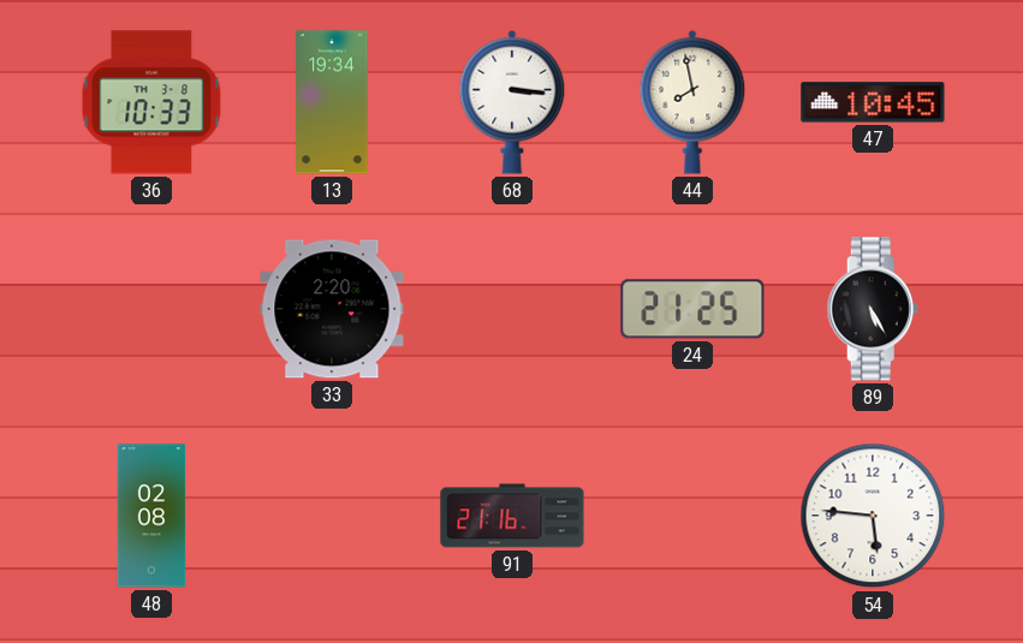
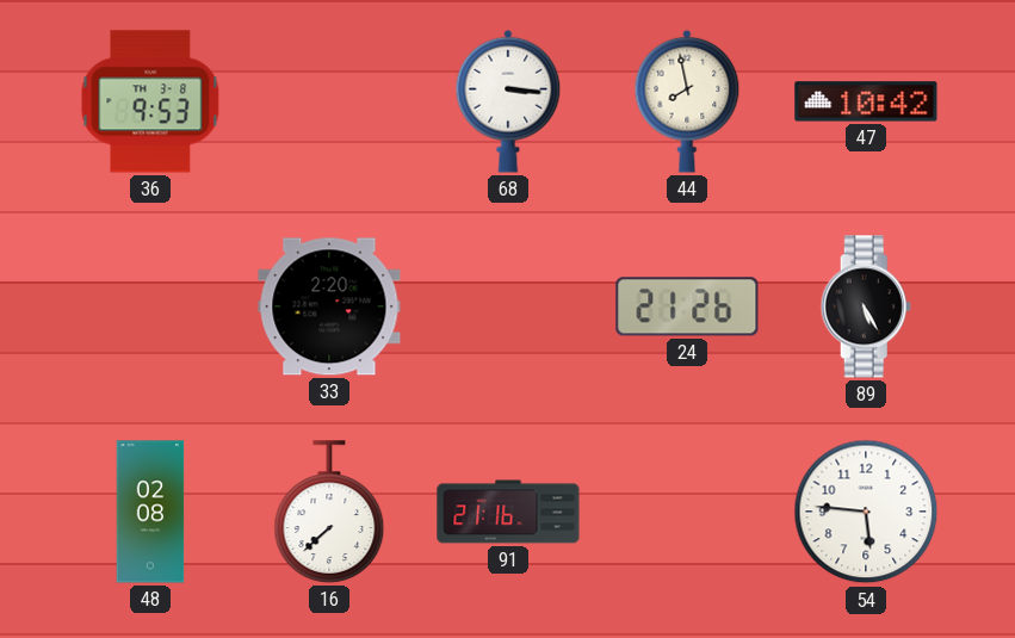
36: 10:33 -> 9:53
13: 19:34 -> none
47: 10:45 -> 10:42
24: 21:25 -> 21:26
16: none -> 7:38
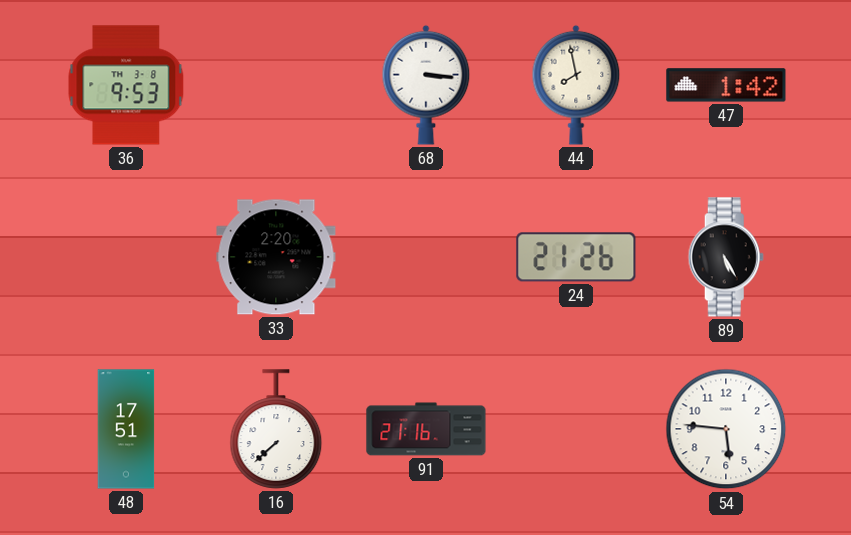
47: 10:42 -> 1:42
48: 02:08 -> 17:51
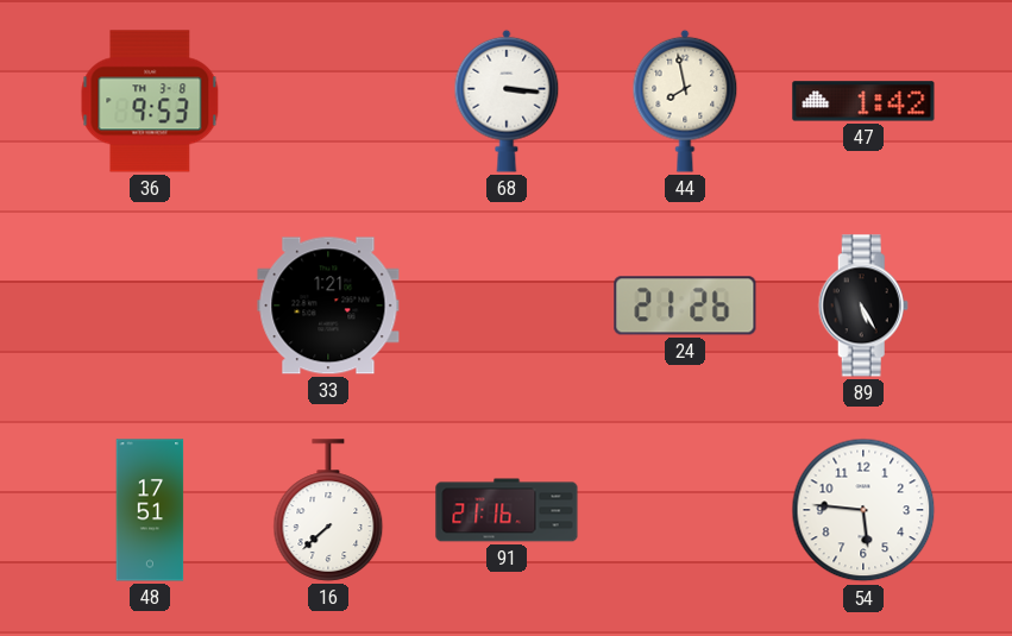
33: 2:20 -> 1:21
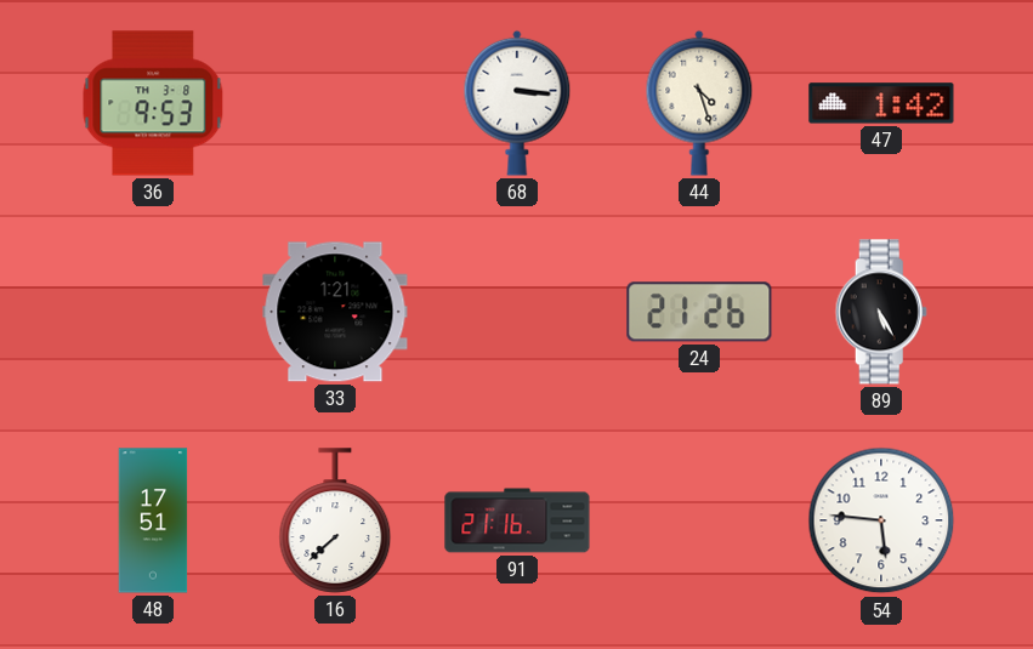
44: 7:58 -> 4:27
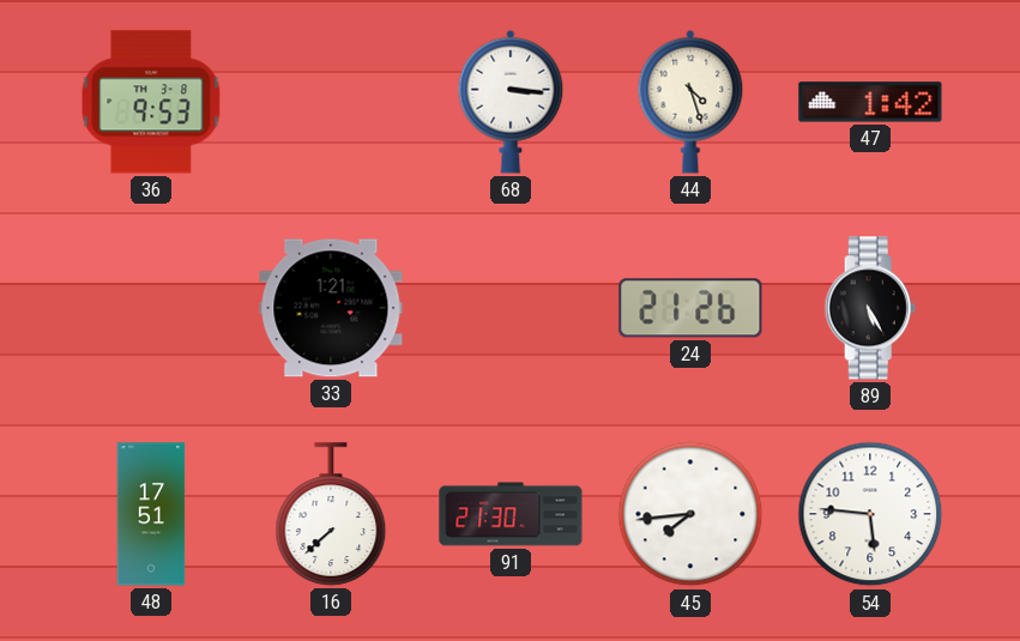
91: 21:16 -> 21:30
45: none -> 7:44
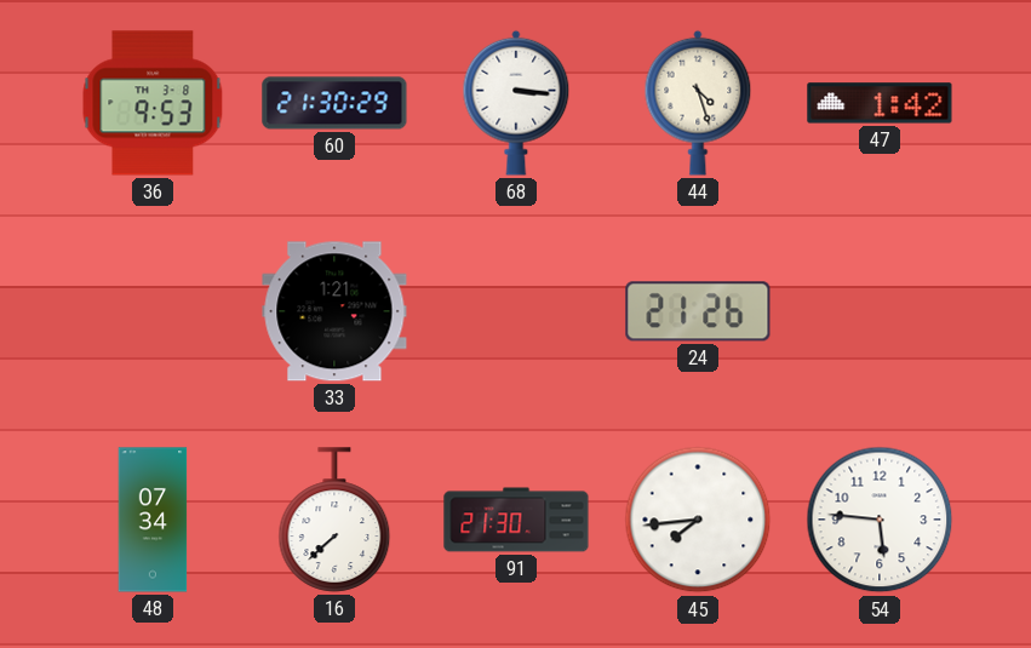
60: none -> 21:30
89: 5:25 -> none
48: 17:51 -> 07:34
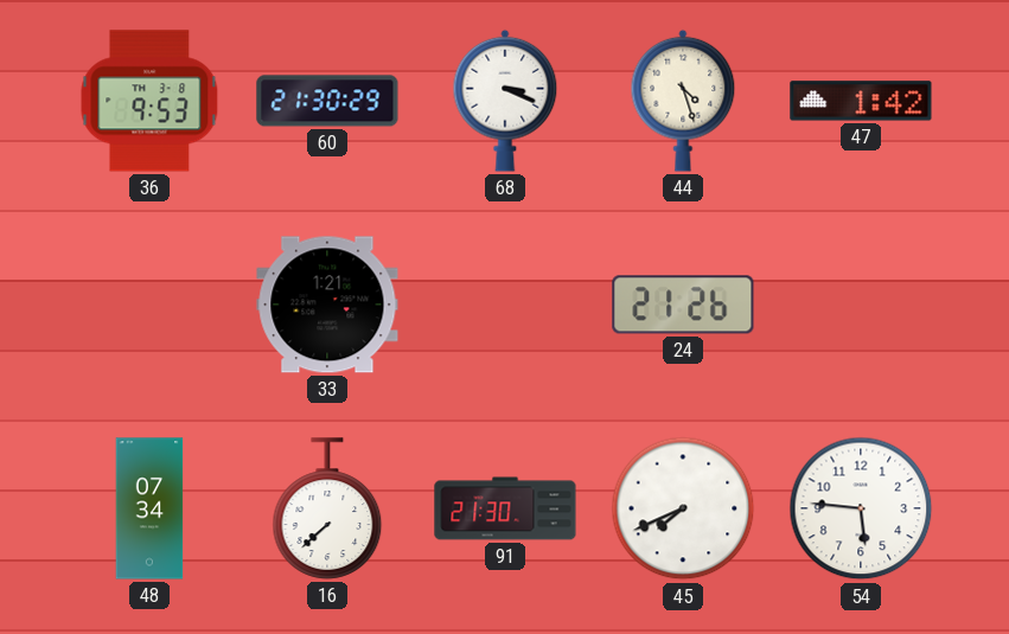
68: 3:16 -> 3:19
45: 7:44 -> 7:41
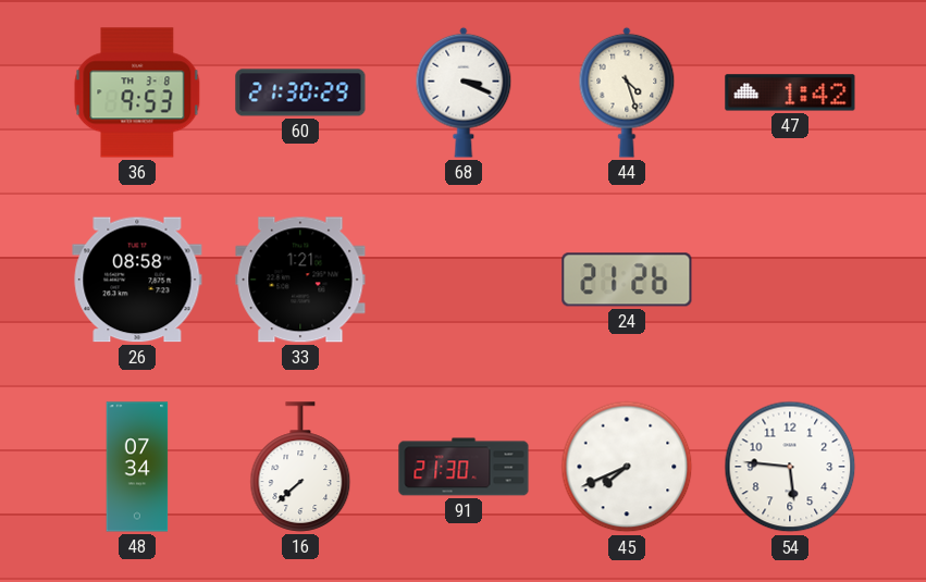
26: none -> 08:58
